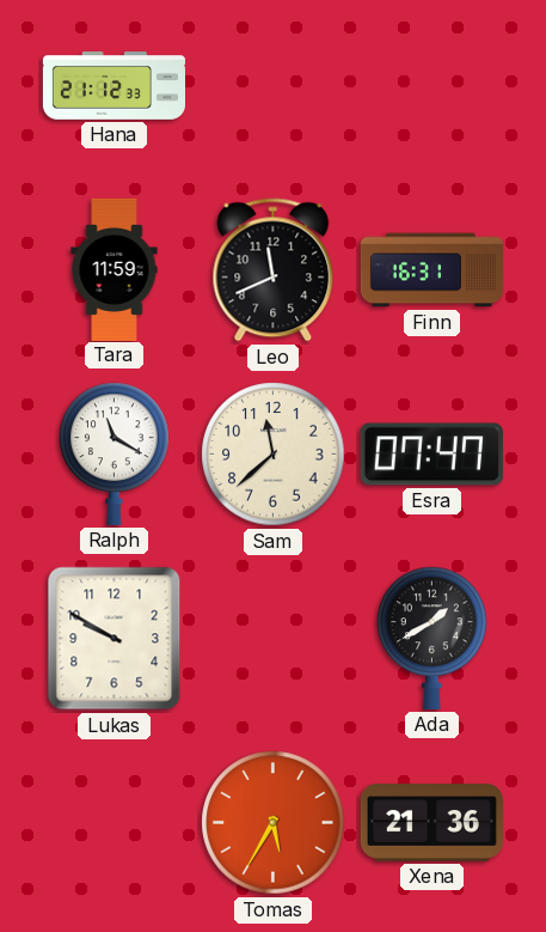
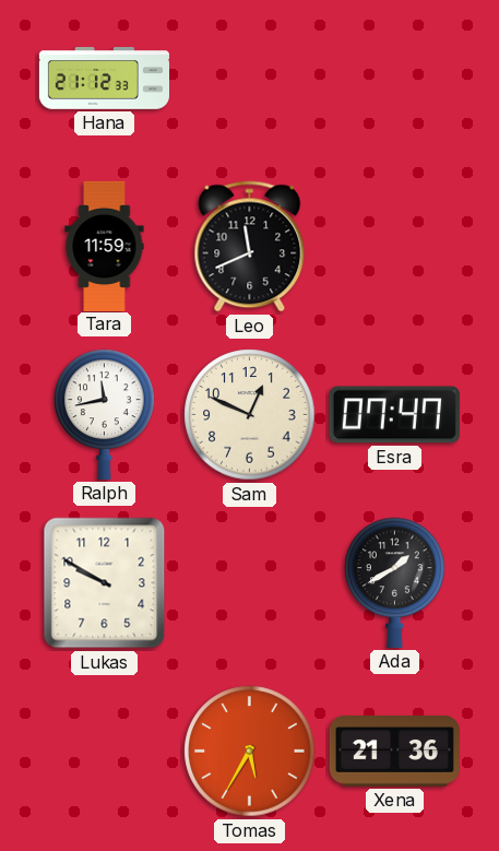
Finn: 16:31 -> none
Ralph: 11:20 -> 11:43
Sam: 11:38 -> 12:49
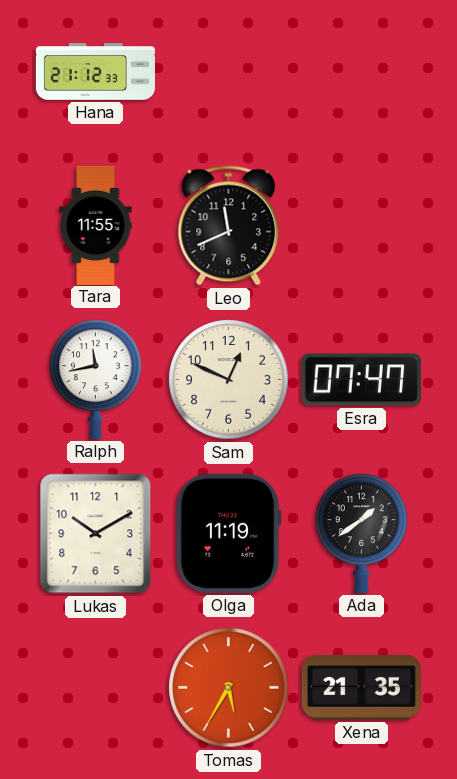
Tara: 11:59 -> 11:55
Lukas: 9:50 -> 10:10
Olga: none -> 11:19
Ada: 1:40 -> 1:39
Xena: 21:36 -> 21:35
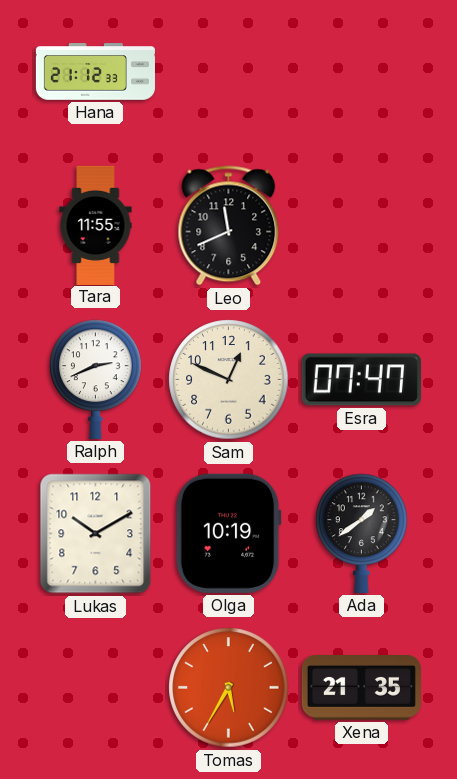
Ralph: 11:43 -> 2:41
Olga: 11:19 -> 10:19
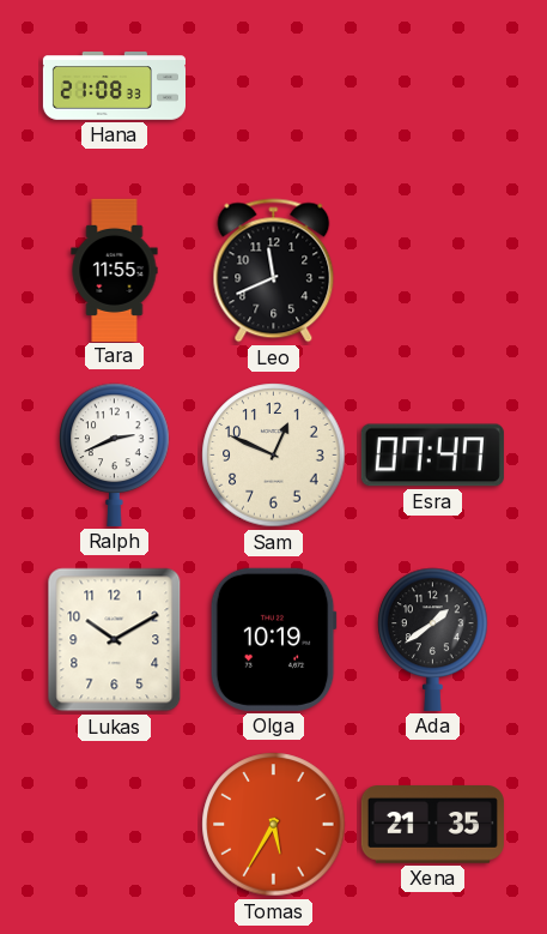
Hana: 21:12 -> 21:08
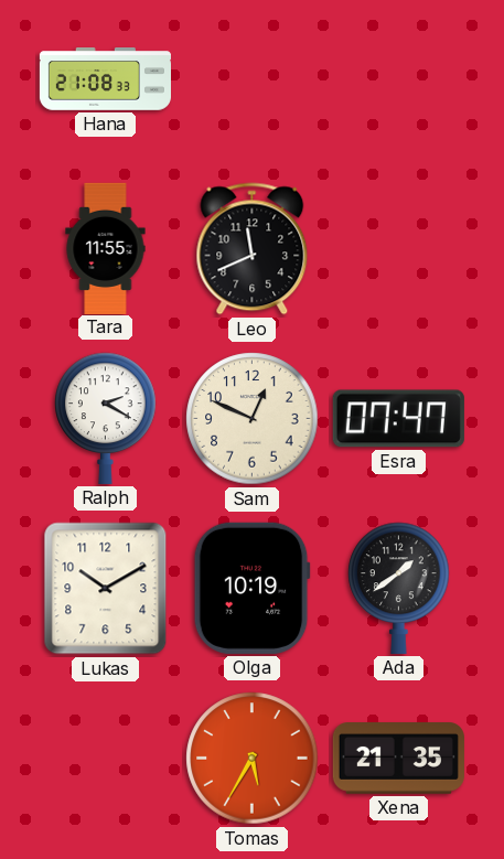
Ralph: 2:41 -> 2:20
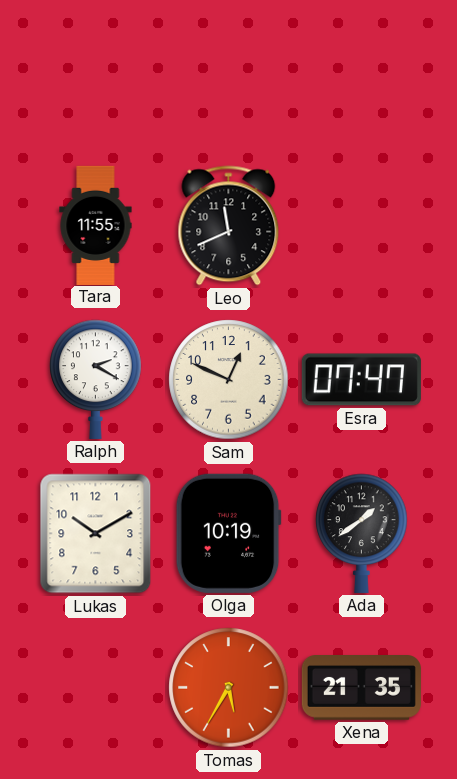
Hana: 21:08 -> none
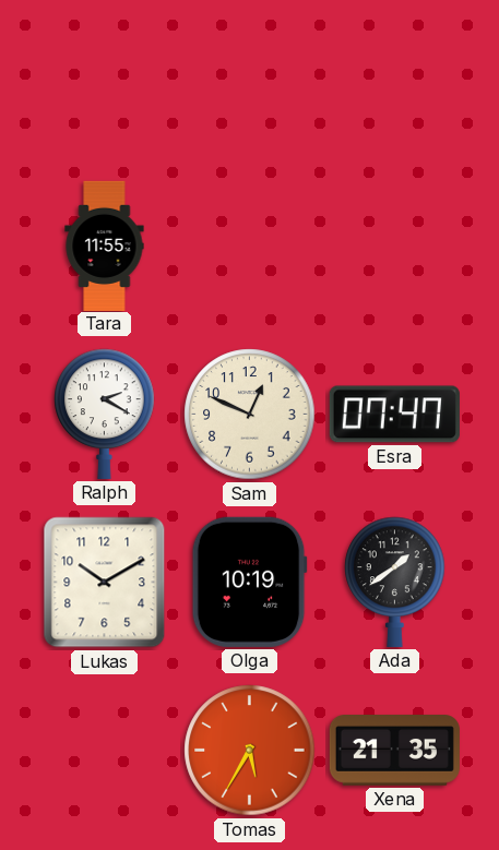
Leo: 11:41 -> none
